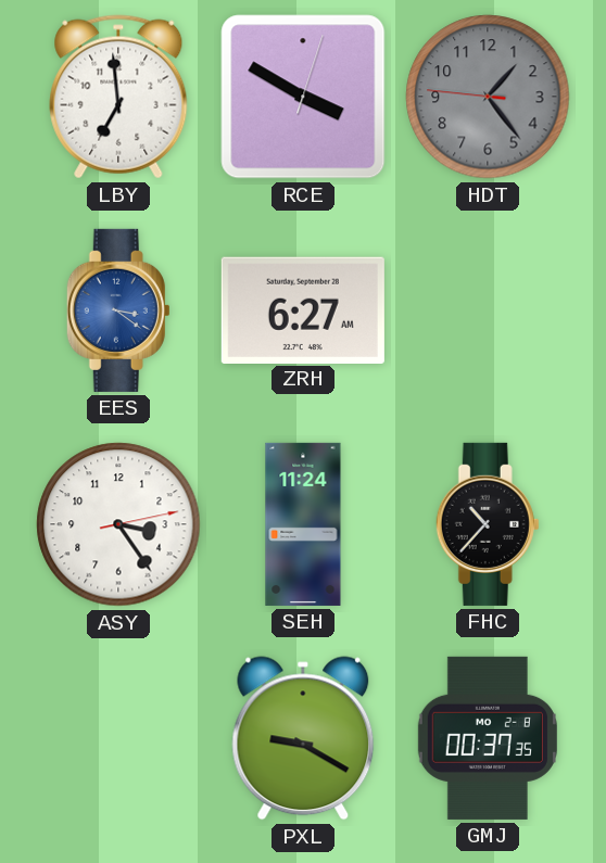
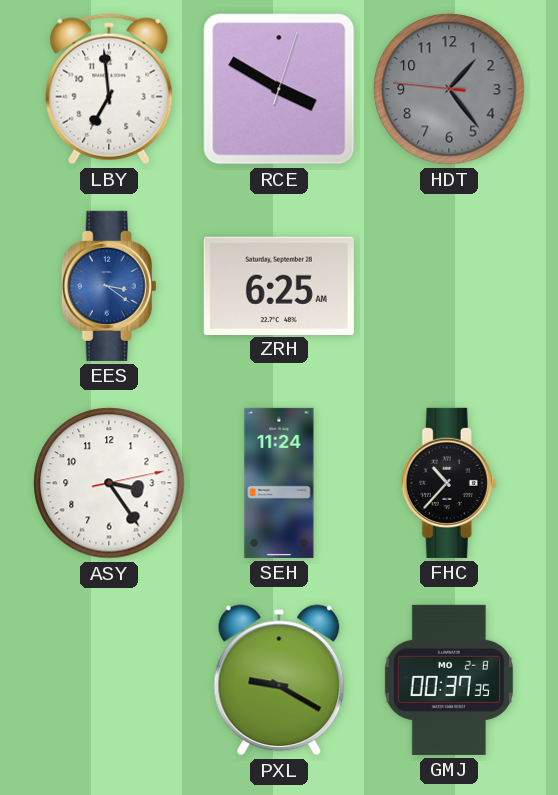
ZRH: 6:27 -> 6:25
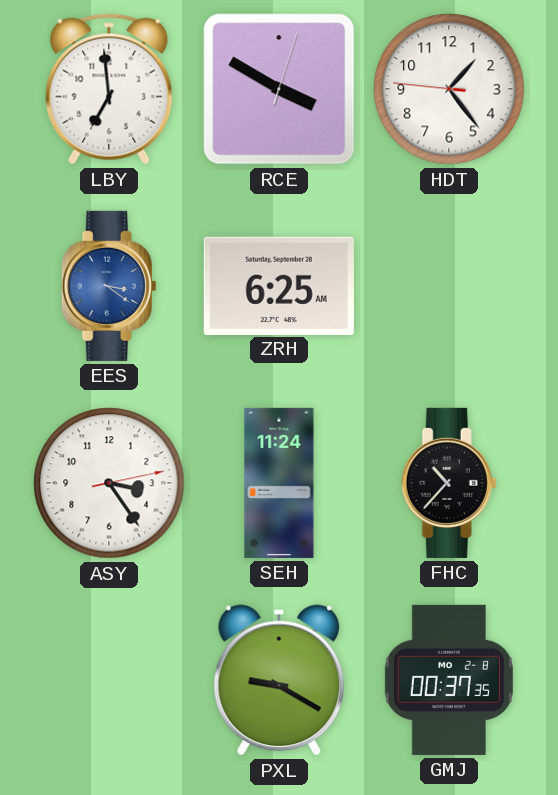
HDT dial: grey -> white
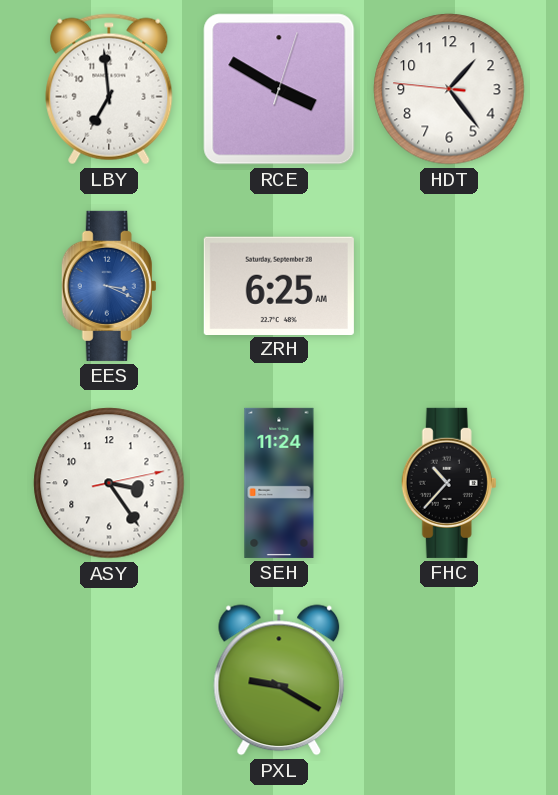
EES: 3:21 -> 3:19
GMJ: 00:37 -> none
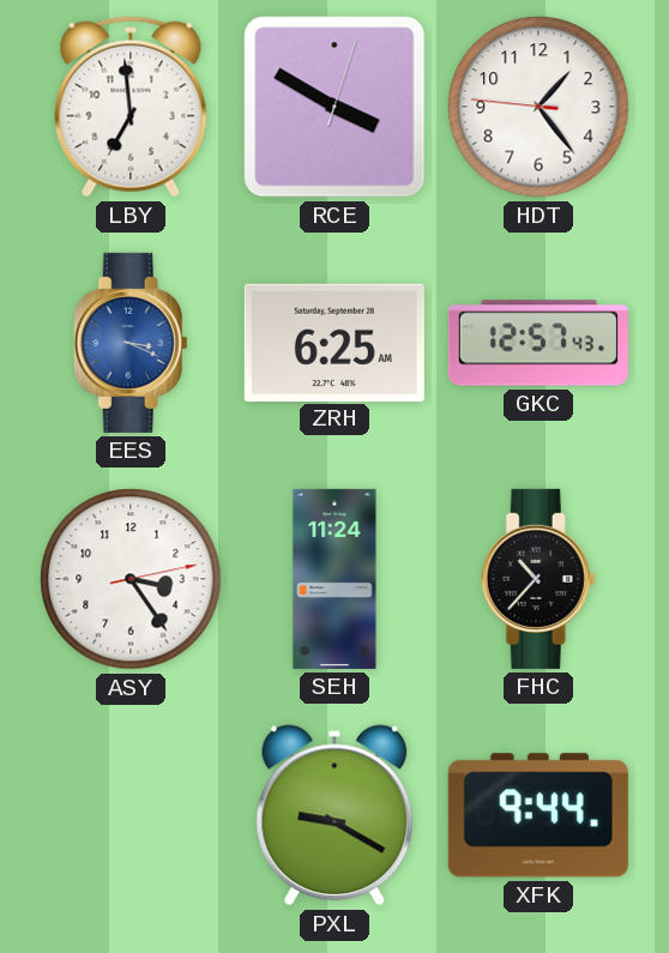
GKC: none -> 12:57
XFK: none -> 9:44
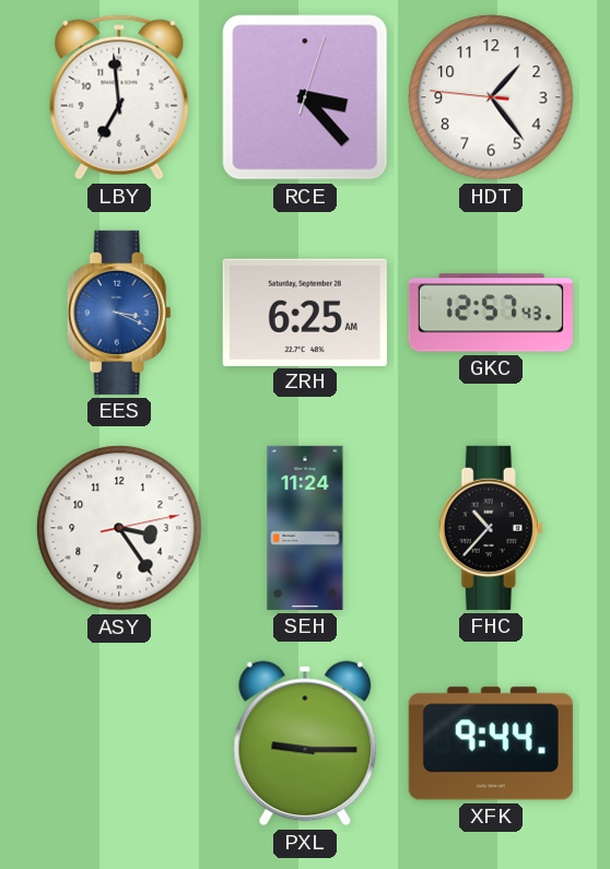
RCE: 3:50 -> 3:23
PXL: 9:20 -> 9:15
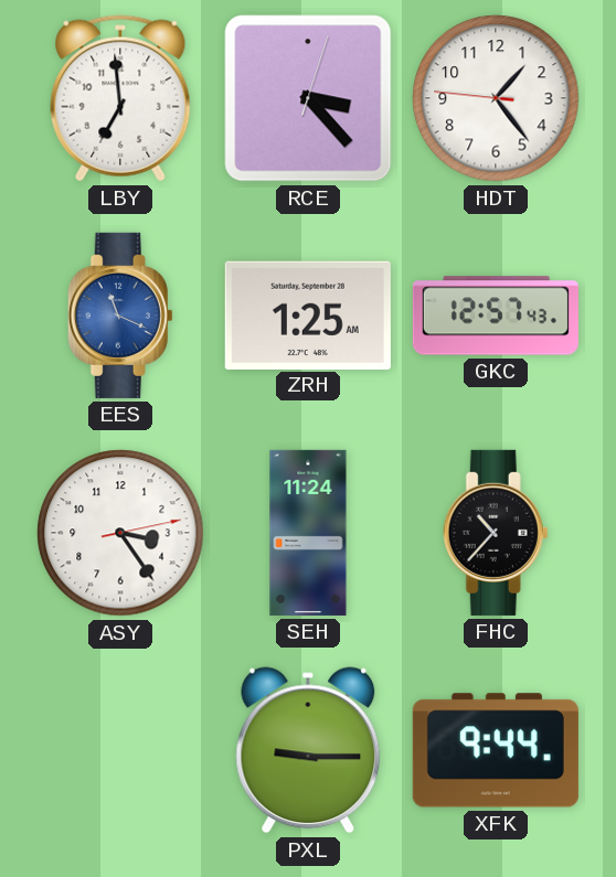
EES: 3:19 -> 11:19
ZRH: 6:25 -> 1:25
